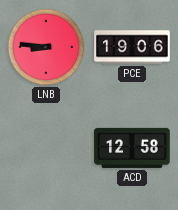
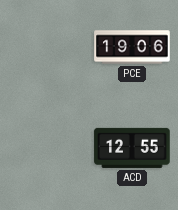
LNB: 8:46 -> none
ACD: 12:58 -> 12:55
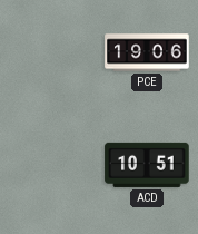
ACD: 12:55 -> 10:51
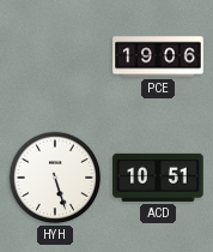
HYH: none -> 5:27
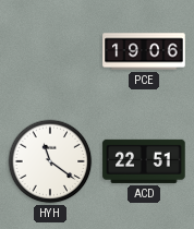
HYH: 5:27 -> 11:21
ACD: 10:51 -> 22:51
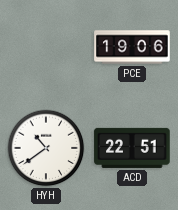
HYH: 11:21 -> 10:39
